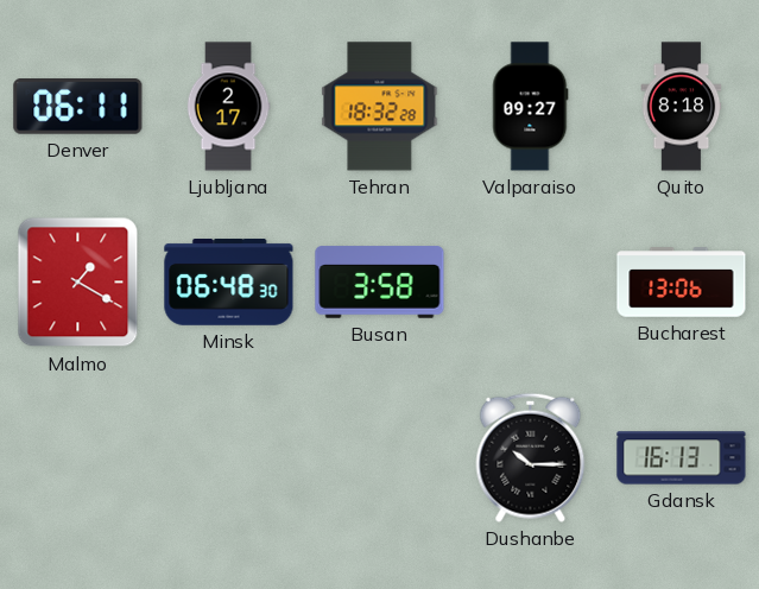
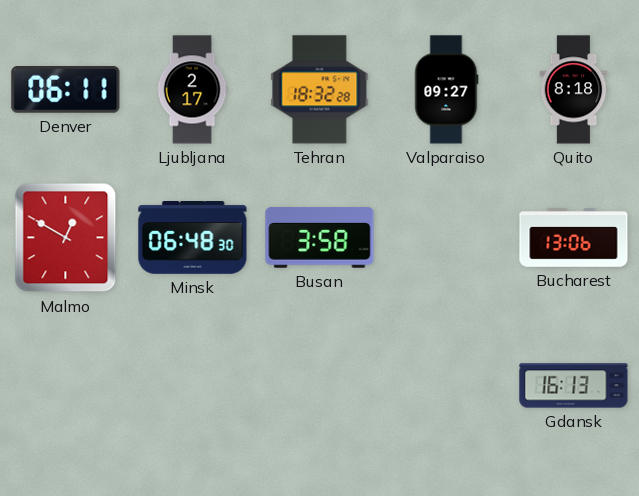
Malmo: 1:20 -> 12:50
Dushanbe: 10:15 -> none
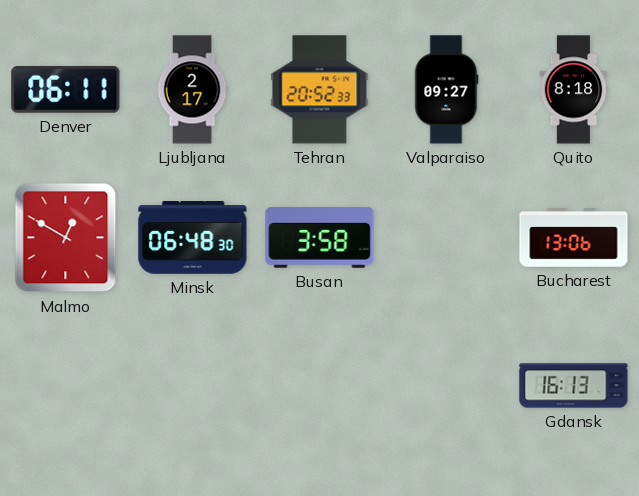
Tehran: 18:32 -> 20:52
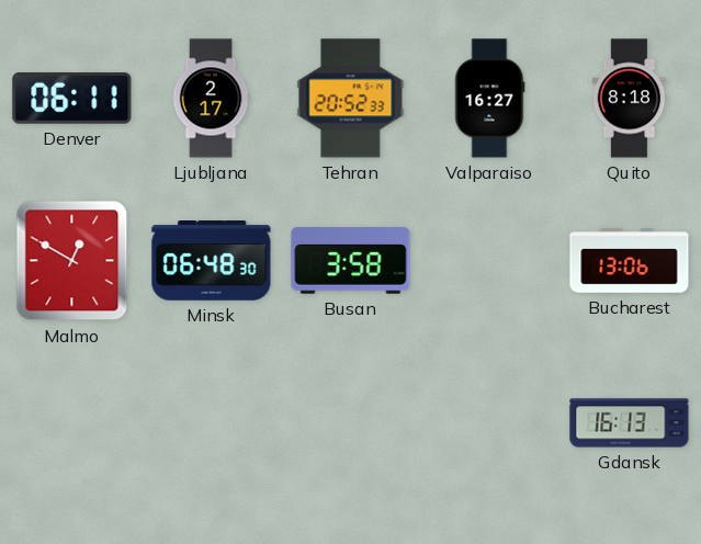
Valparaiso: 09:27 -> 16:27
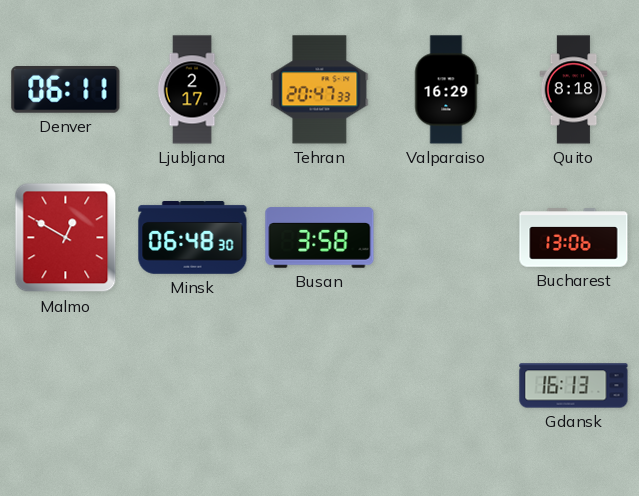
Tehran: 20:52 -> 20:47
Valparaiso: 16:27 -> 16:29
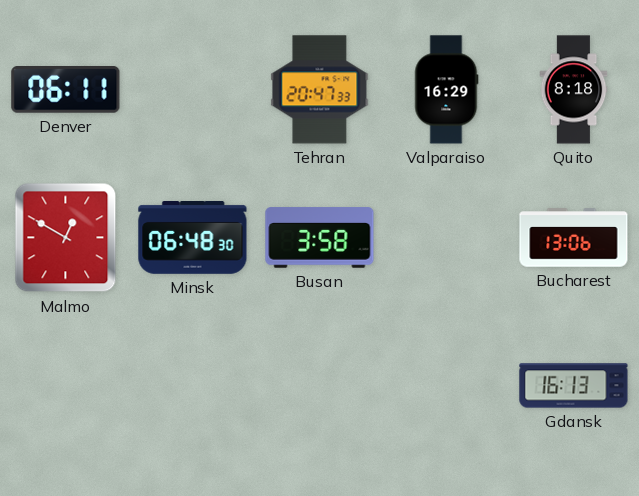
Ljubljana: 2:17 -> none
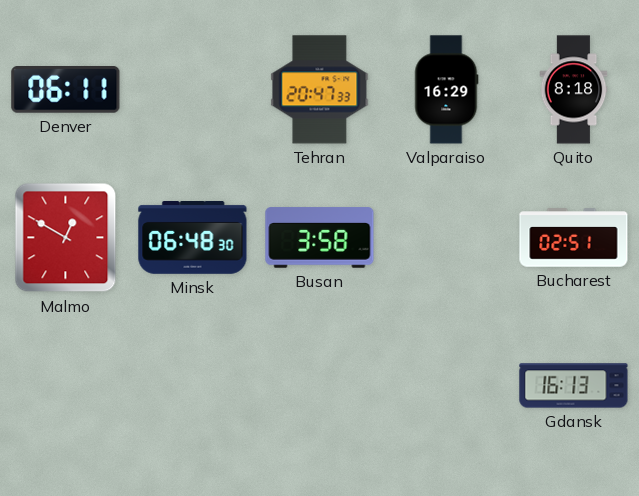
Bucharest: 13:06 -> 02:51
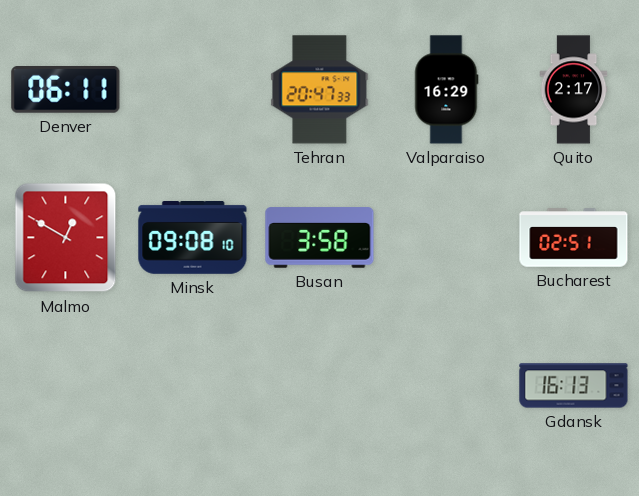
Quito: 8:18 -> 2:17
Minsk: 06:48 -> 09:08
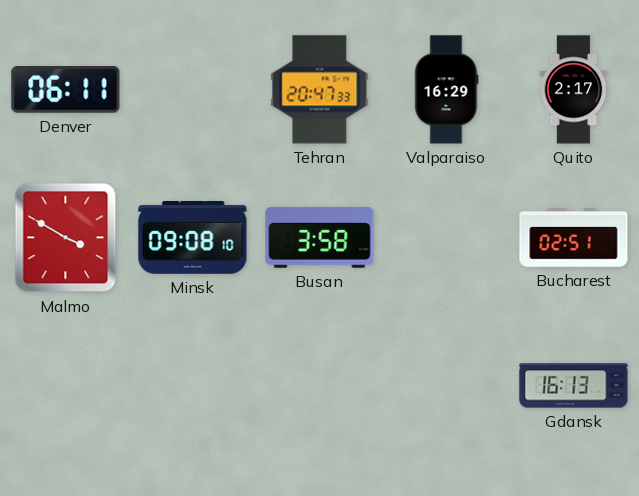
Malmo: 12:50 -> 3:50
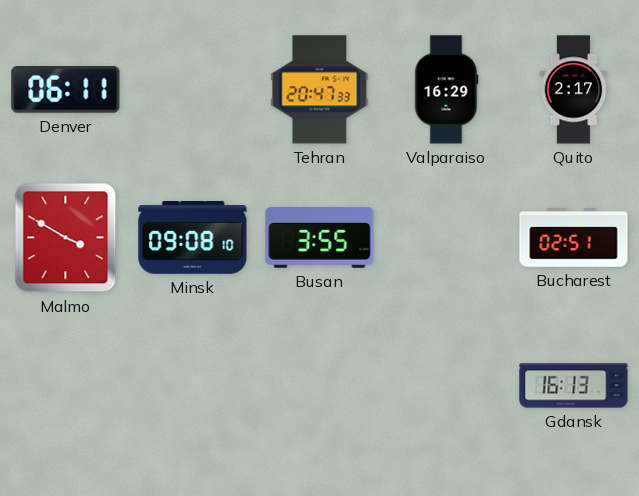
Busan: 3:58 -> 3:55
